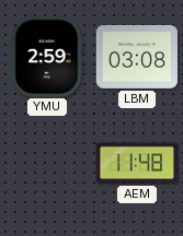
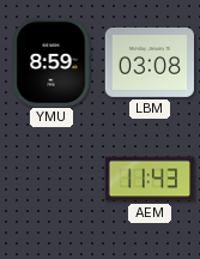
YMU: 2:59 -> 8:59
AEM: 11:48 -> 11:43
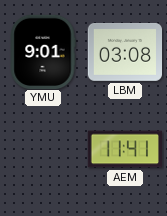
YMU: 8:59 -> 9:01
AEM: 11:43 -> 11:41
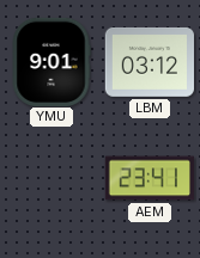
LBM: 03:08 -> 03:12
AEM: 11:41 -> 23:41
